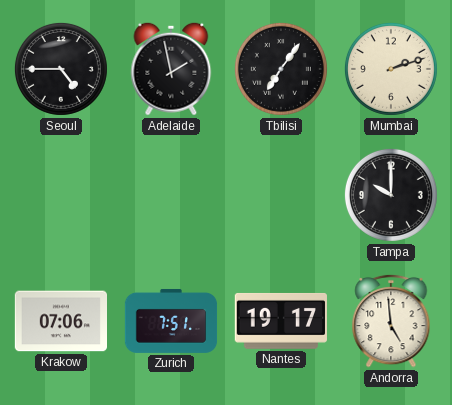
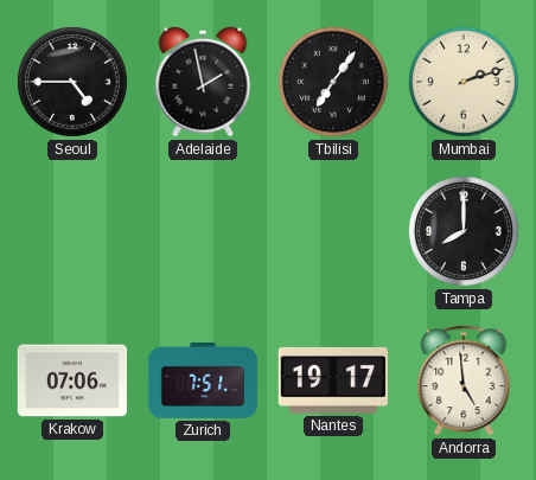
Tampa: 10:00 -> 8:00
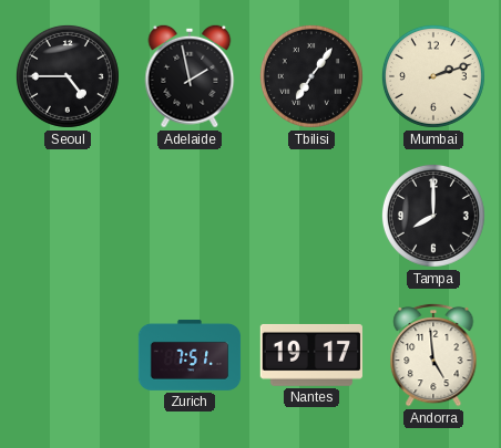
Krakow: 07:06 -> none
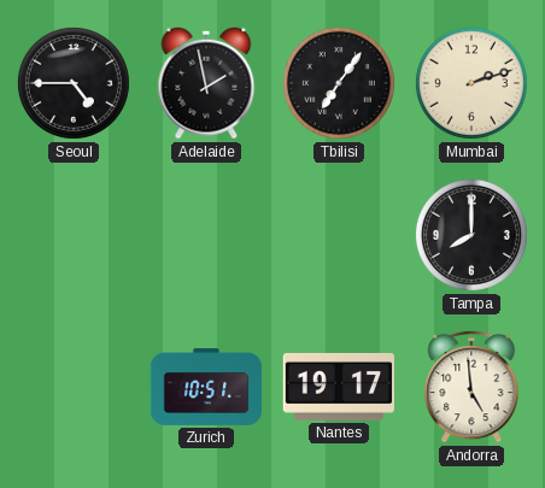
Zurich: 7:51 -> 10:51
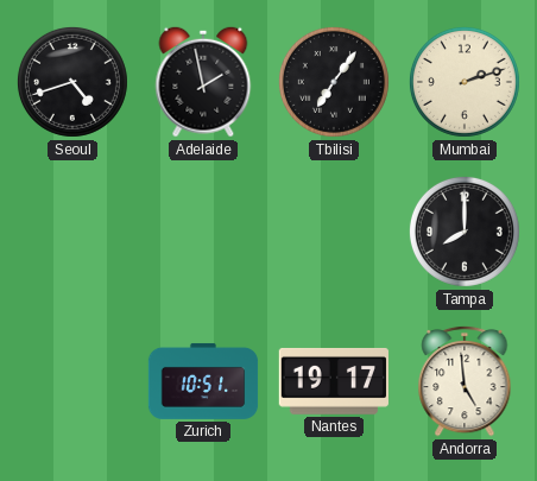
Seoul: 4:45 -> 4:42
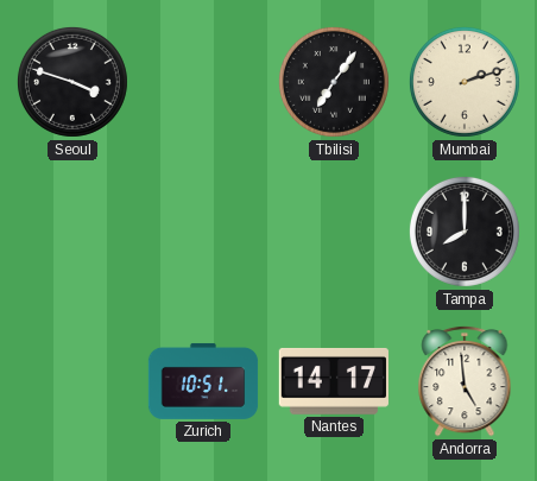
Seoul: 4:42 -> 3:48
Adelaide: 1:58 -> none
Nantes: 19:17 -> 14:17
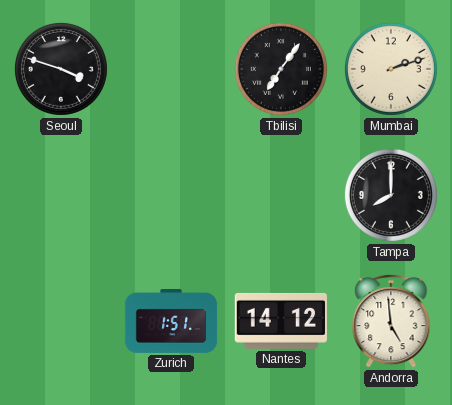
Zurich: 10:51 -> 1:51
Nantes: 14:17 -> 14:12
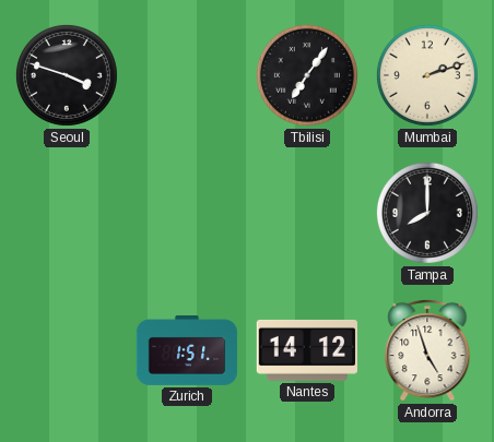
Andorra: 4:59 -> 4:57
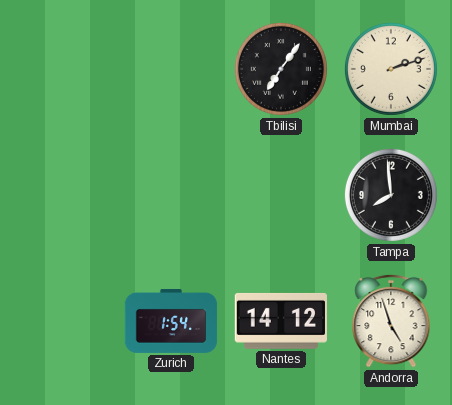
Seoul: 3:48 -> none
Tampa: 8:00 -> 7:59
Zurich: 1:51 -> 1:54
